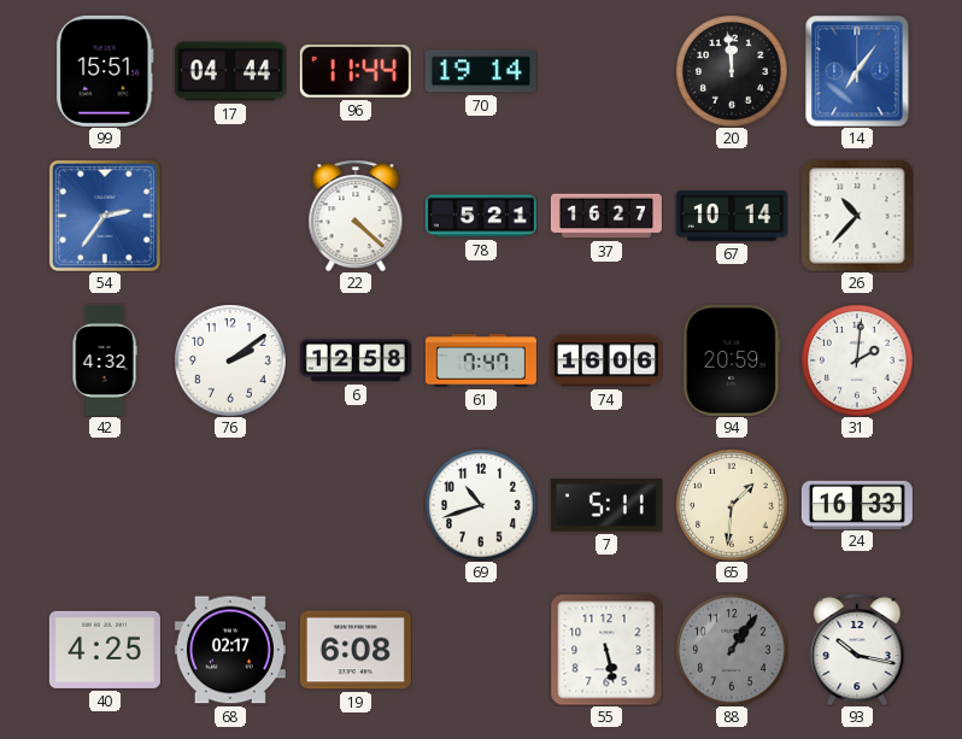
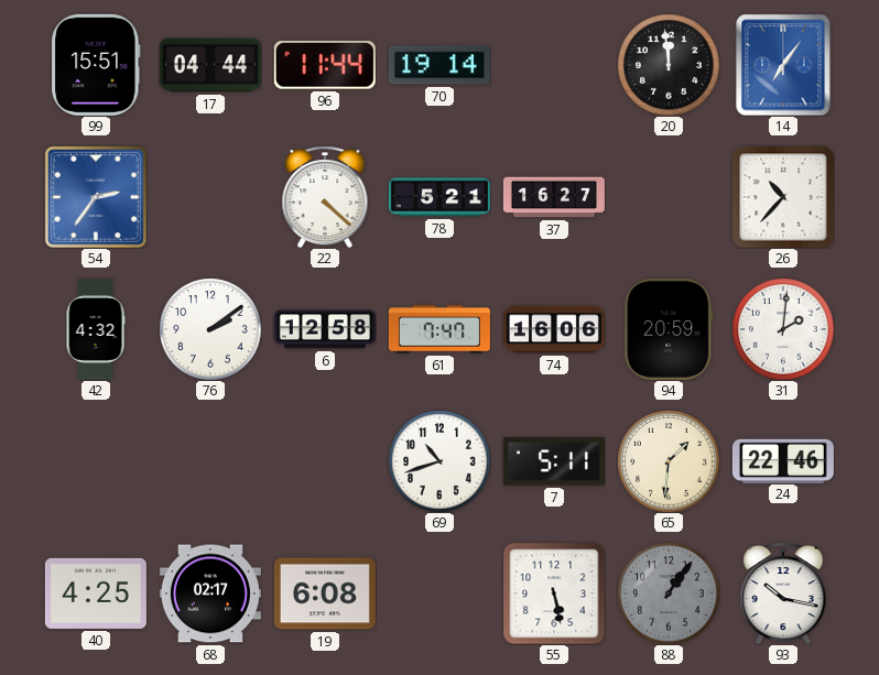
67: 10:14 -> none
24: 16:33 -> 22:46
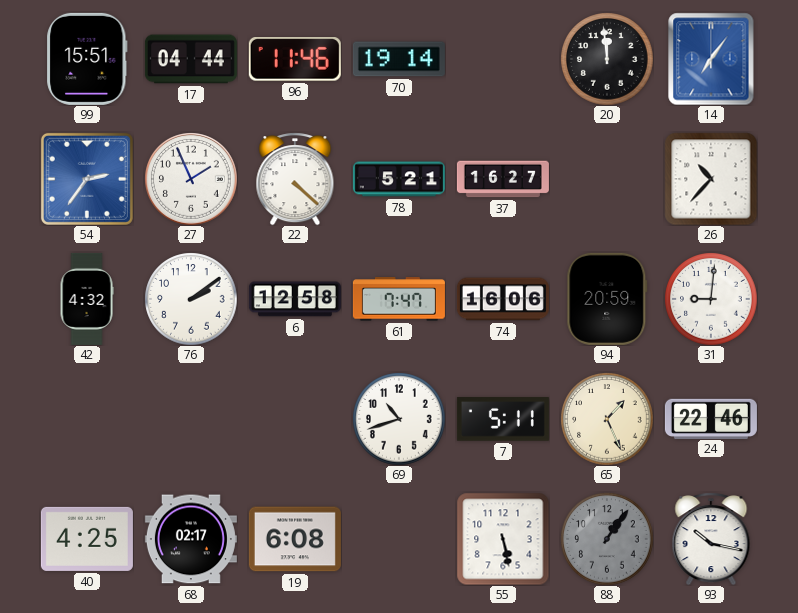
96: 11:44 -> 11:46
27: none -> 1:56
31: 2:01 -> 9:01
65: 1:31 -> 1:26
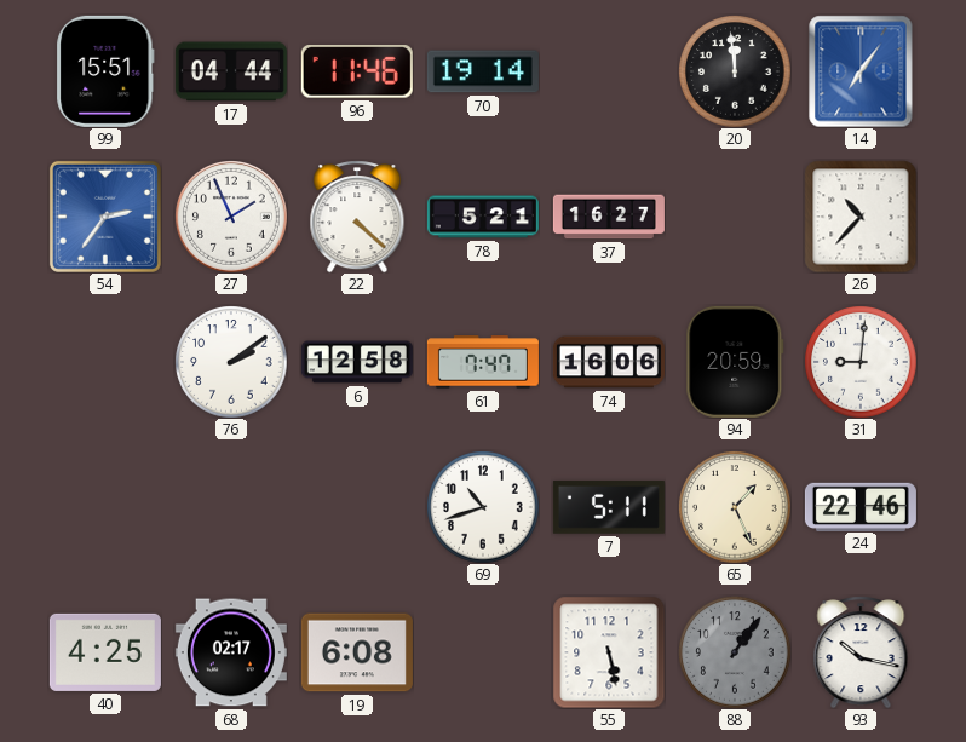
42: 4:32 -> none
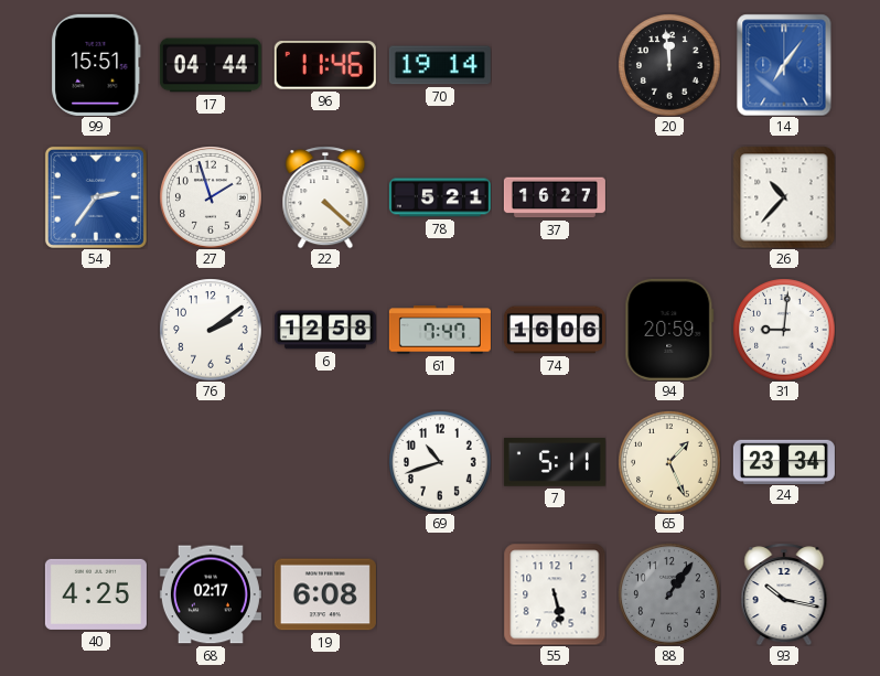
27: 1:56 -> 1:57
24: 22:46 -> 23:34
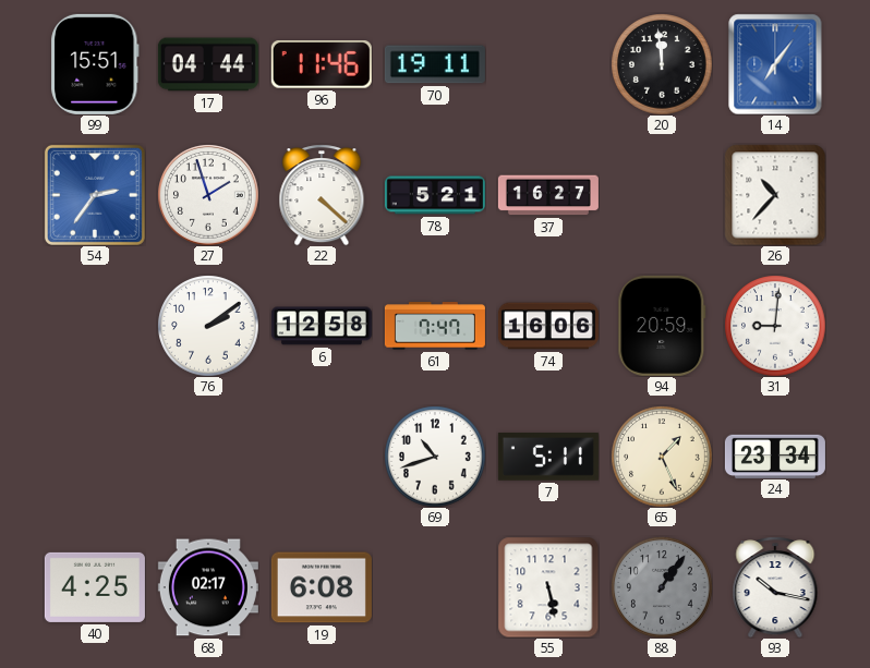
70: 19:14 -> 19:11
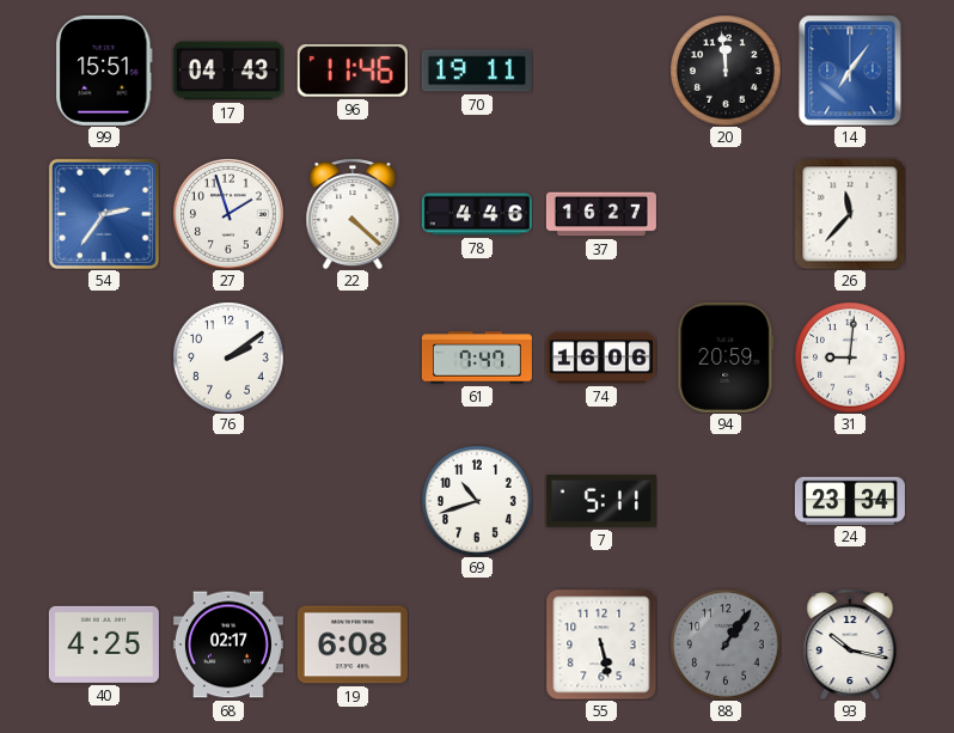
17: 04:44 -> 04:43
78: 5:21 -> 4:46
26: 10:37 -> 11:37
6: 12:58 -> none
65: 1:26 -> none
